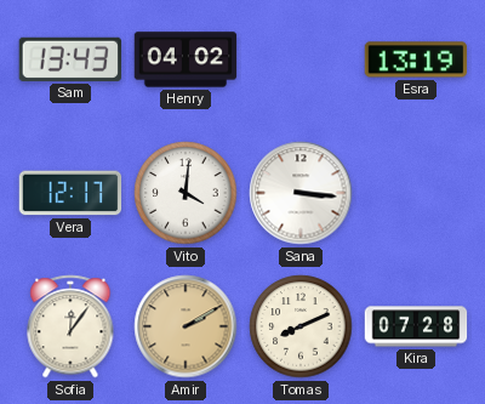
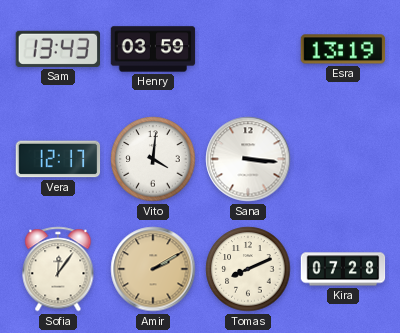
Henry: 04:02 -> 03:59
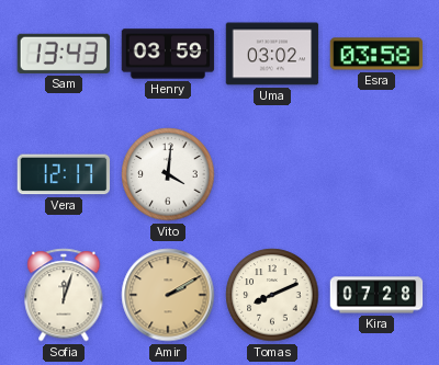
Uma: none -> 03:02
Esra: 13:19 -> 03:58
Sana: 3:16 -> none
Sofia: 12:06 -> 12:03
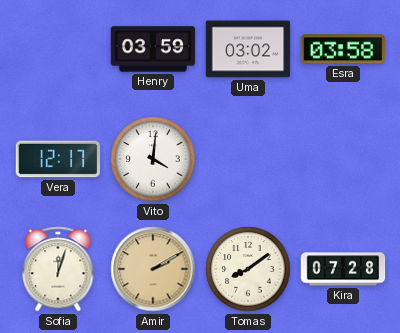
Sam: 13:43 -> none
Tomas: 8:11 -> 8:09
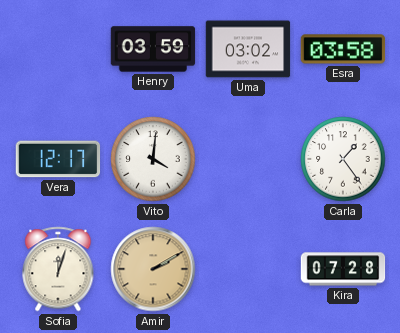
Carla: none -> 1:24
Tomas: 8:09 -> none
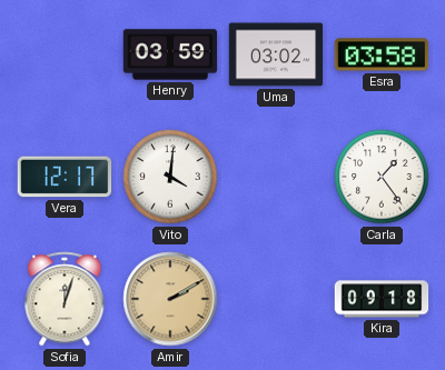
Kira: 07:28 -> 09:18
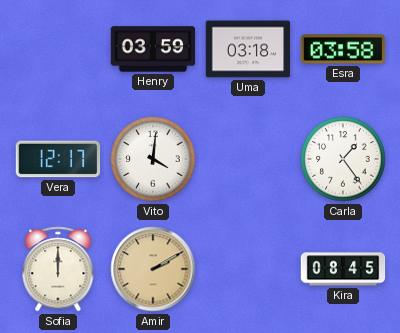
Uma: 03:02 -> 03:18
Sofia: 12:03 -> 12:00
Kira: 09:18 -> 08:45
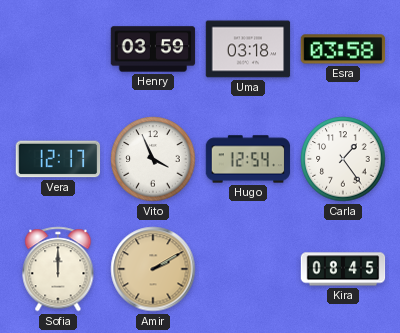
Vito: 4:01 -> 3:56
Hugo: none -> 12:54
